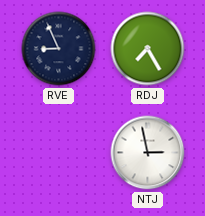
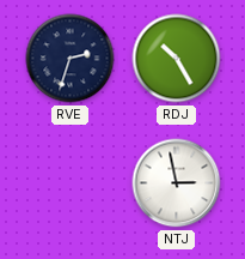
RVE: 8:56 -> 2:33
RDJ: 7:25 -> 10:25
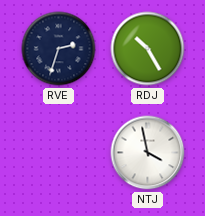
NTJ: 2:58 -> 3:58
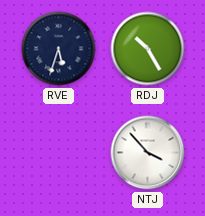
RVE: 2:33 -> 5:33
NTJ: 3:58 -> 3:53
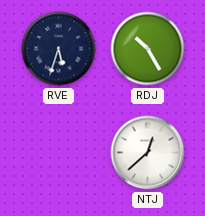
NTJ: 3:53 -> 12:38
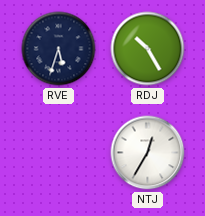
NTJ: 12:38 -> 12:35
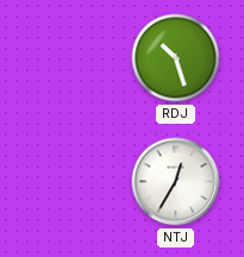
RVE: 5:33 -> none
RDJ: 10:25 -> 10:27
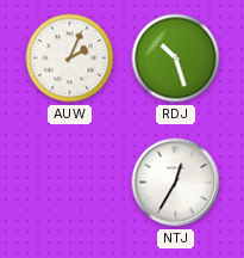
AUW: none -> 2:04
